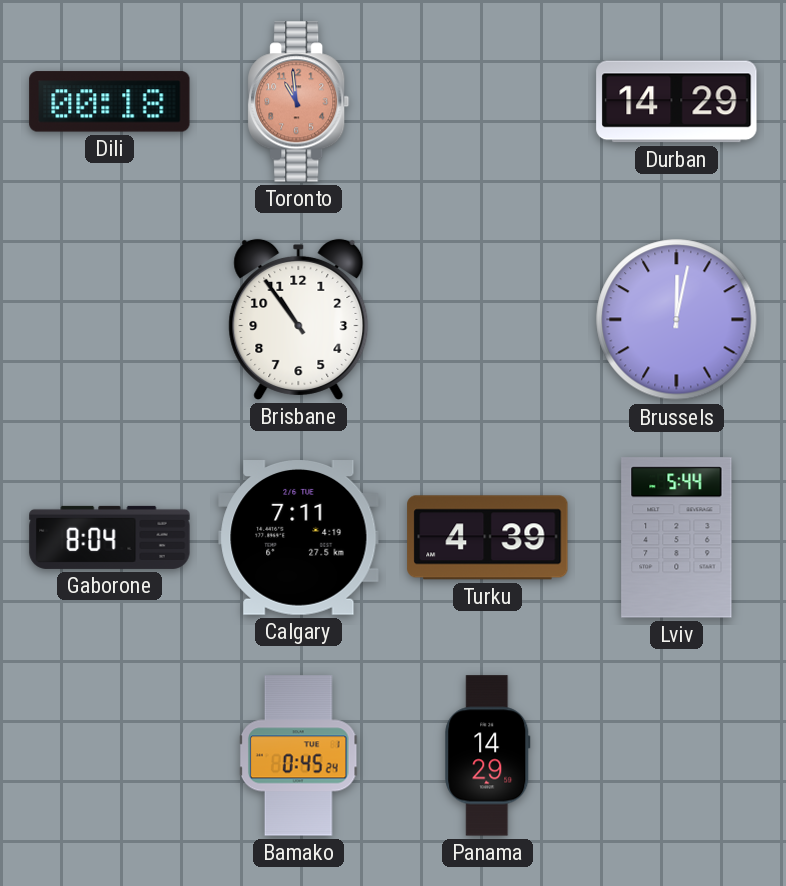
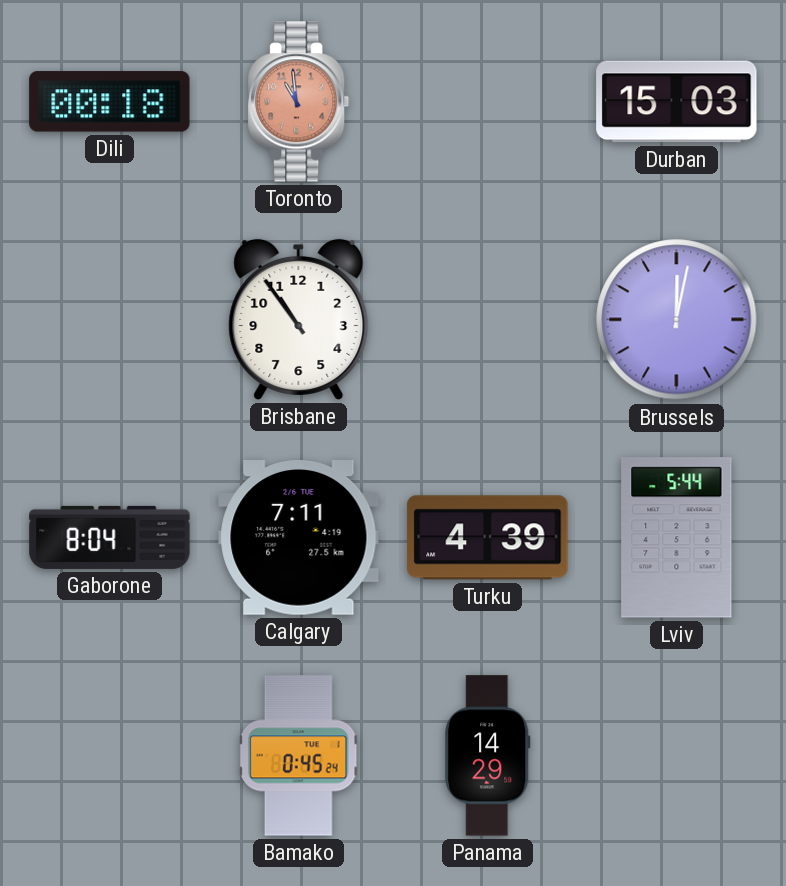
Durban: 14:29 -> 15:03
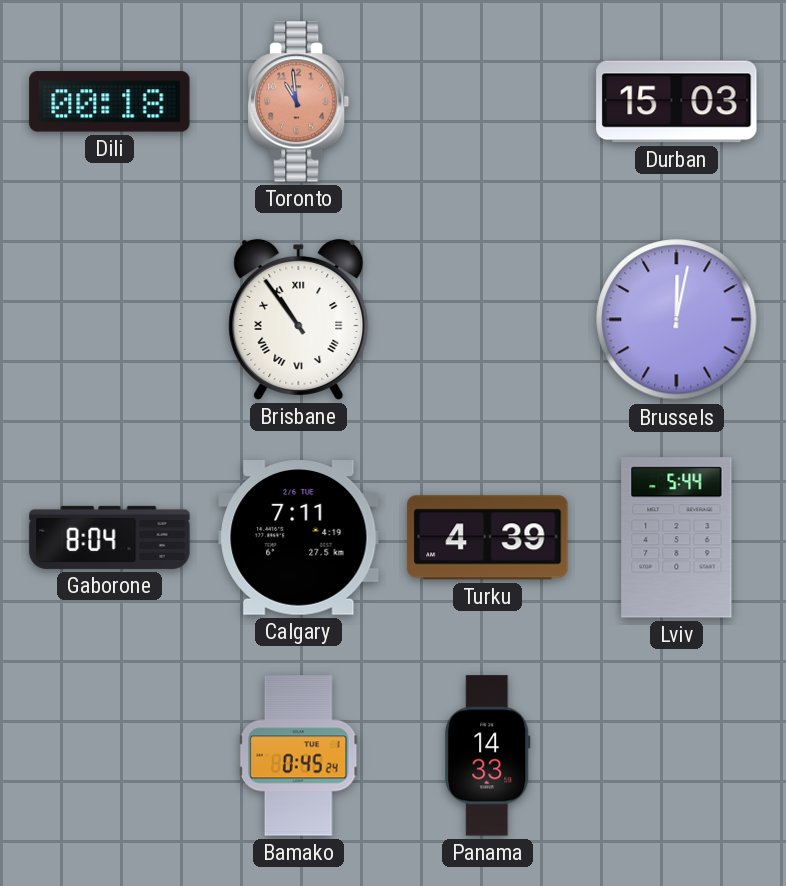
Brisbane numerals: Arabic -> Roman
Panama: 14:29 -> 14:33
